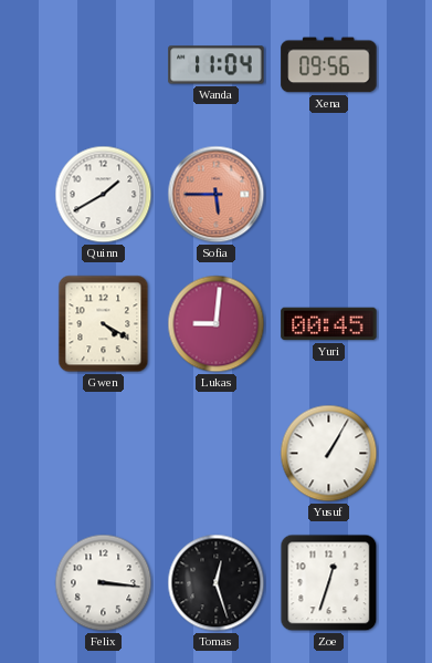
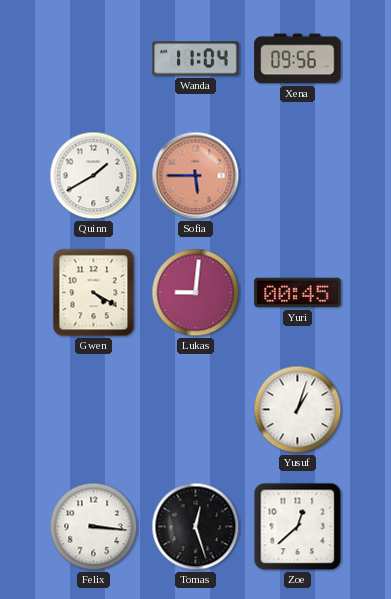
Yusuf: 1:05 -> 1:03
Zoe: 12:33 -> 12:38
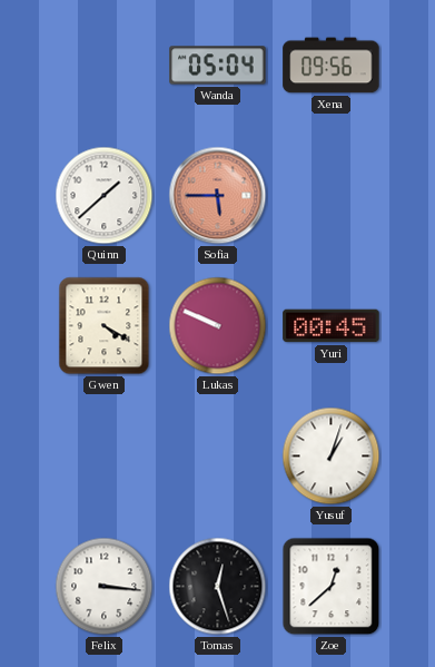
Wanda: 11:04 -> 05:04
Quinn: 1:40 -> 1:38
Lukas: 9:01 -> 9:49
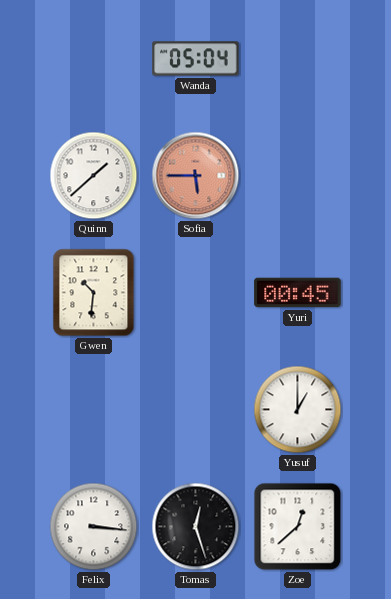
Xena: 09:56 -> none
Gwen: 4:20 -> 10:31
Lukas: 9:49 -> none
Yusuf: 1:03 -> 1:00
